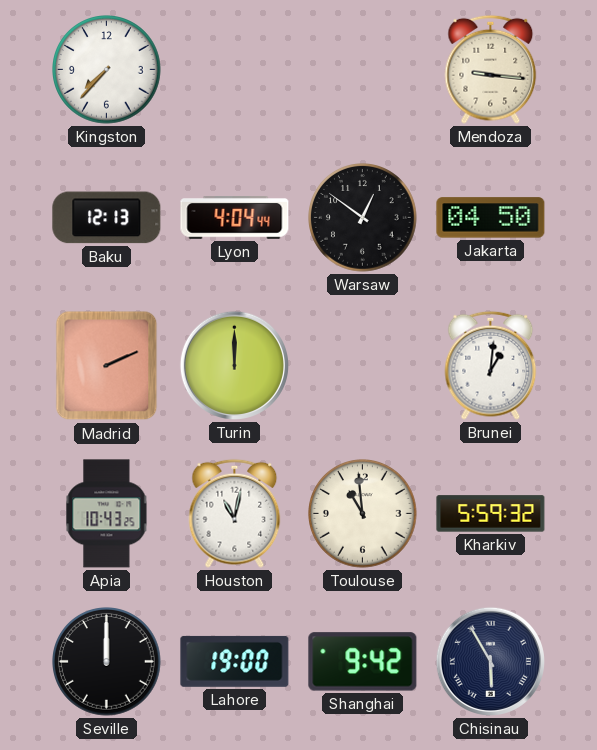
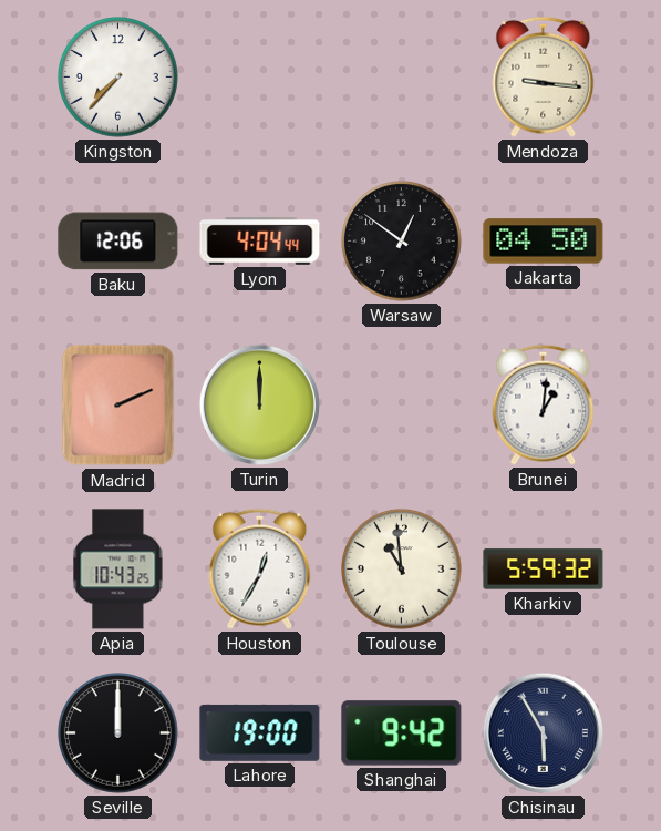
Baku: 12:13 -> 12:06
Houston: 11:02 -> 12:35
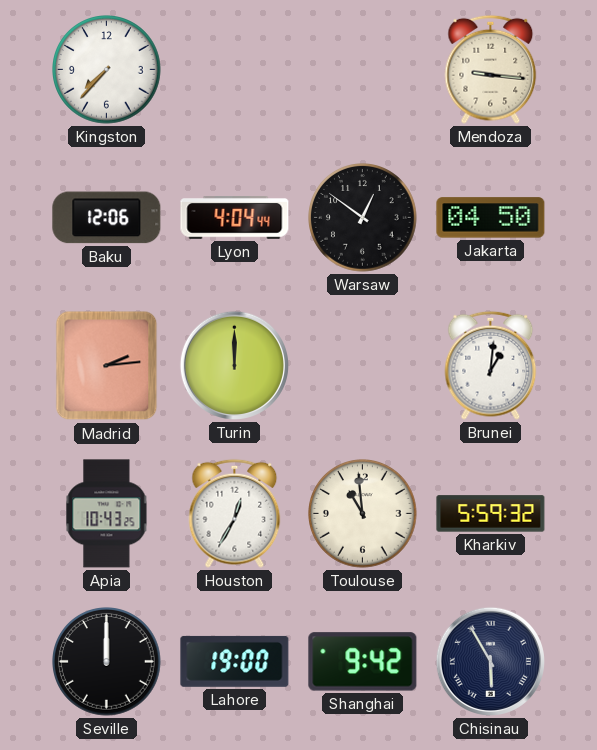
Madrid: 2:11 -> 2:14
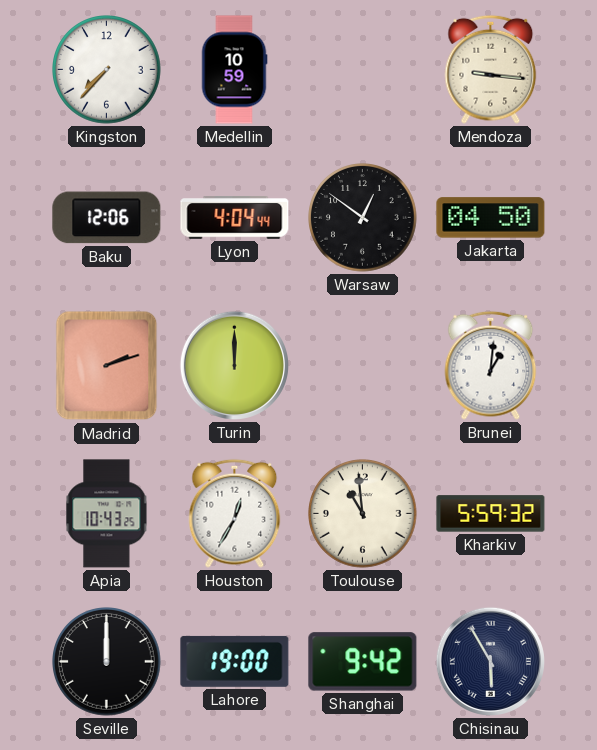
Medellin: none -> 10:59
Madrid: 2:14 -> 2:12
